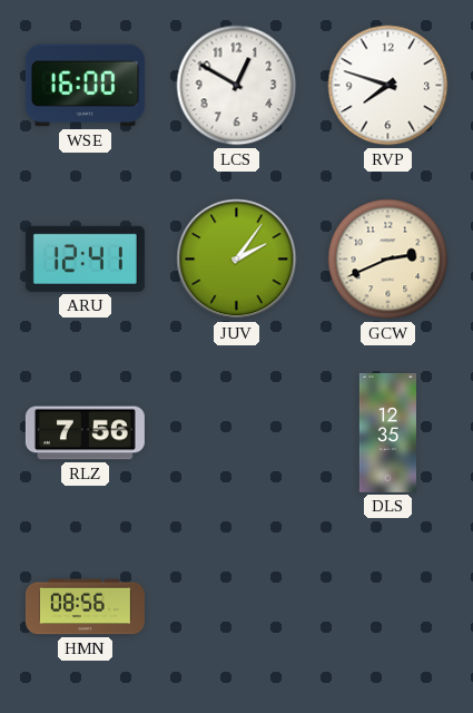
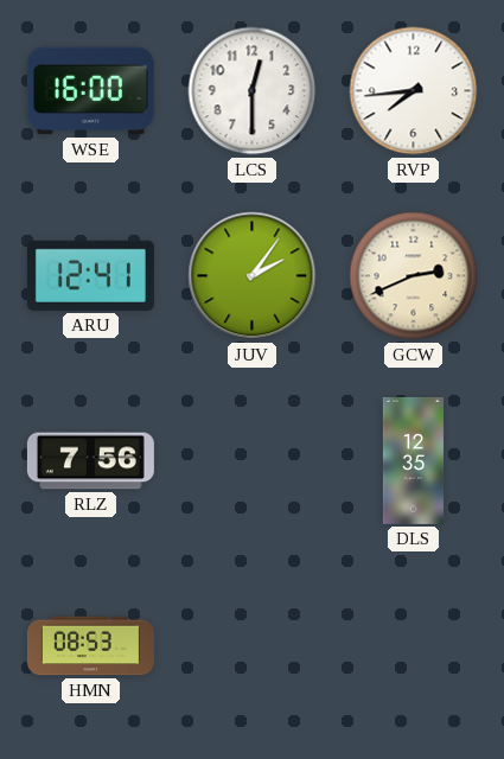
LCS: 12:50 -> 12:30
RVP: 7:48 -> 7:44
HMN: 08:56 -> 08:53
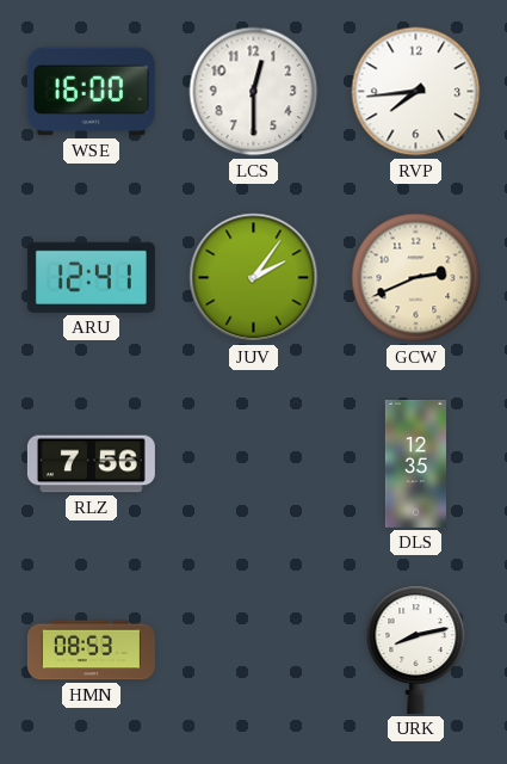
URK: none -> 8:13
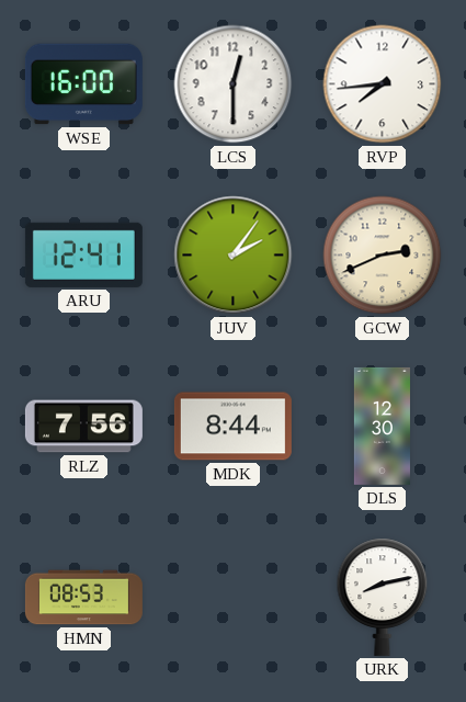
MDK: none -> 8:44
DLS: 12:35 -> 12:30
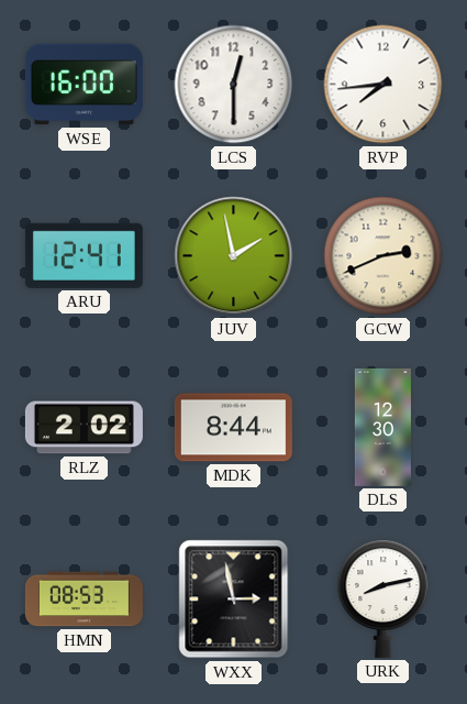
JUV: 2:06 -> 1:58
RLZ: 7:56 -> 2:02
WXX: none -> 2:58
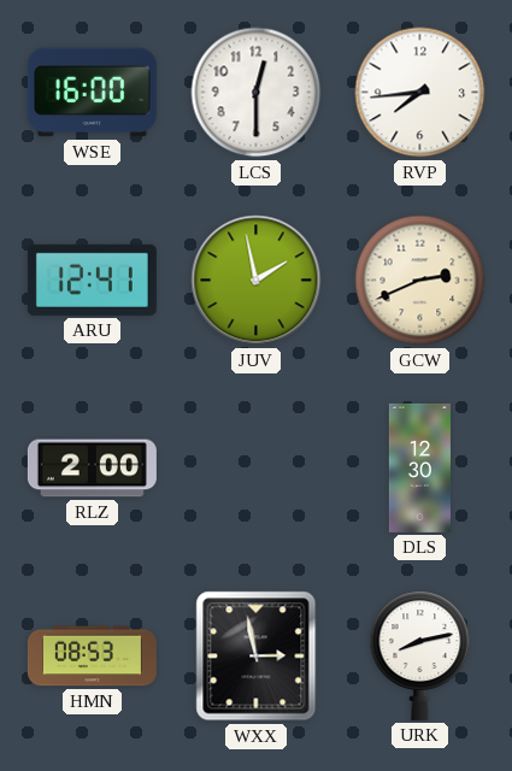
RLZ: 2:02 -> 2:00
MDK: 8:44 -> none
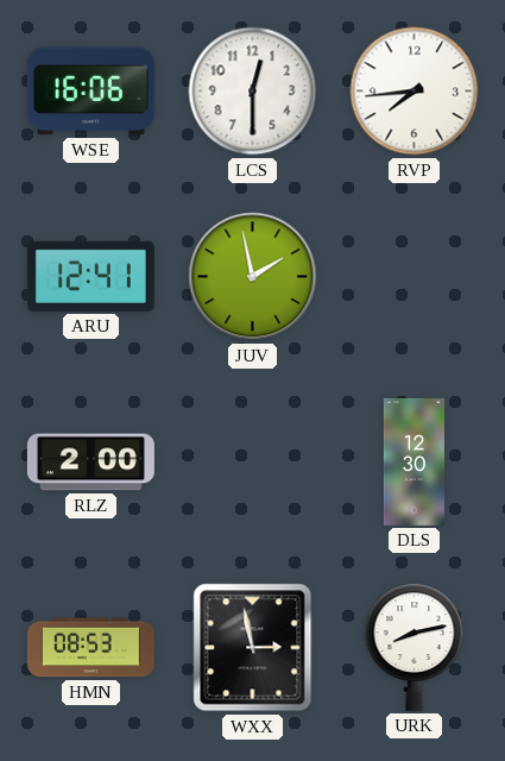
WSE: 16:00 -> 16:06
GCW: 2:41 -> none
